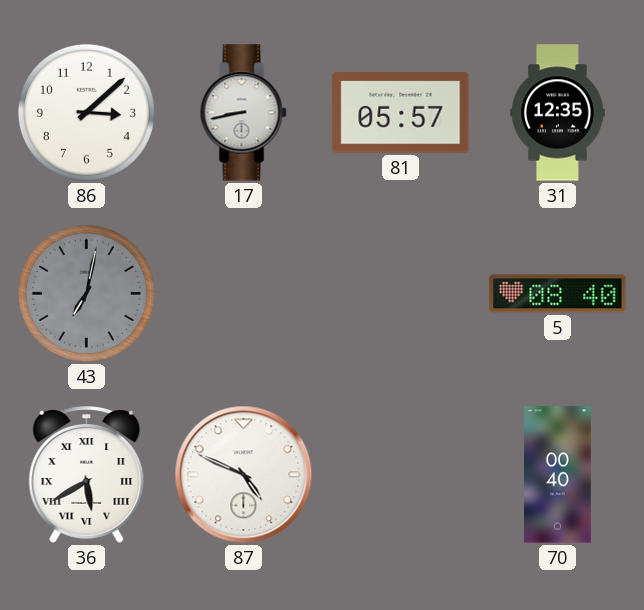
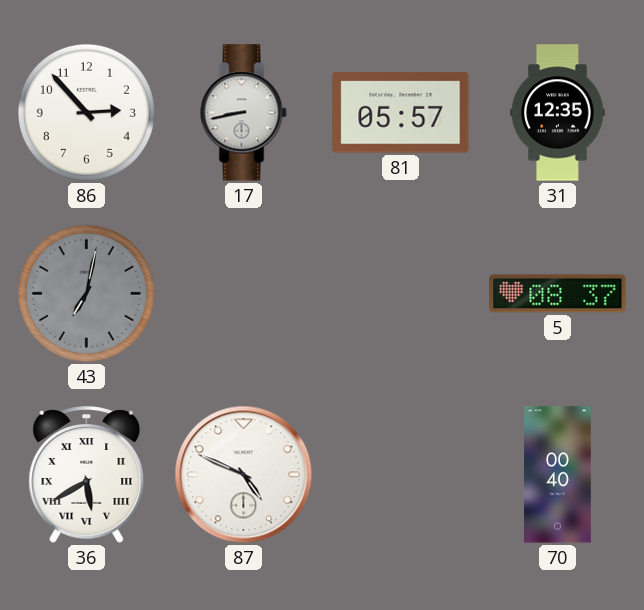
86: 3:08 -> 2:53
5: 08:40 -> 08:37
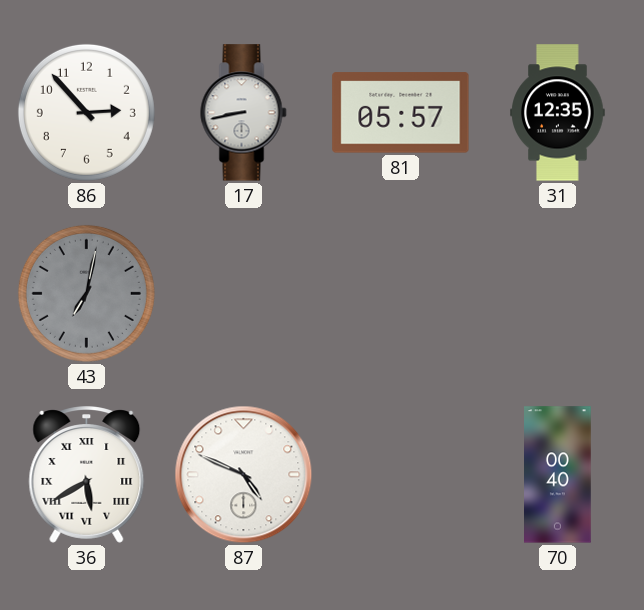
5: 08:37 -> none
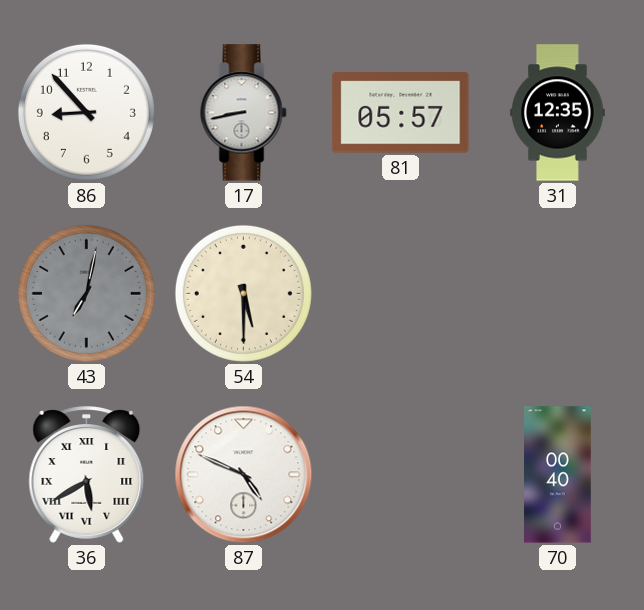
86: 2:53 -> 8:53
54: none -> 5:30
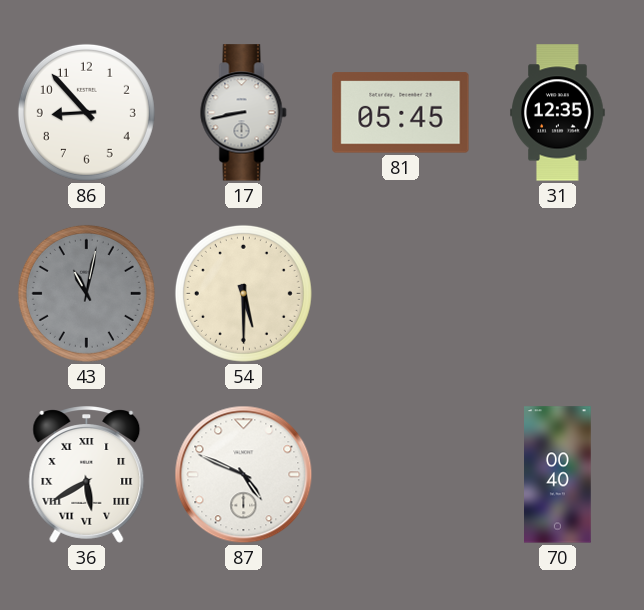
81: 05:57 -> 05:45
43: 7:02 -> 11:02
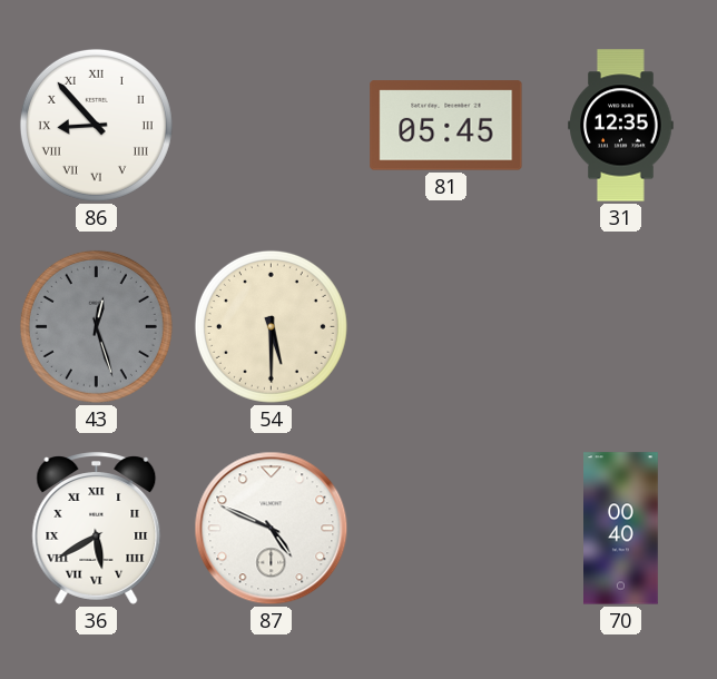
86 numerals: Arabic -> Roman
17: 8:43 -> none
43: 11:02 -> 12:27
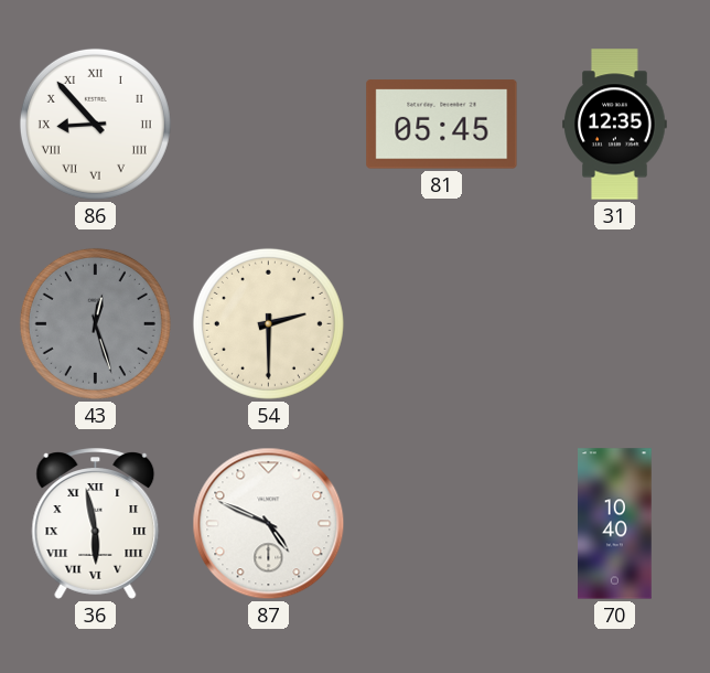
54: 5:30 -> 2:30
36: 5:40 -> 5:58
70: 00:40 -> 10:40
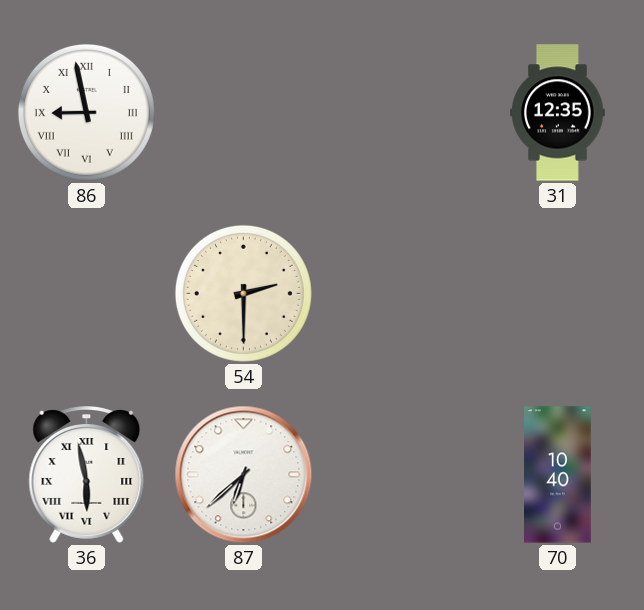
86: 8:53 -> 8:58
81: 05:45 -> none
43: 12:27 -> none
87: 4:49 -> 6:38
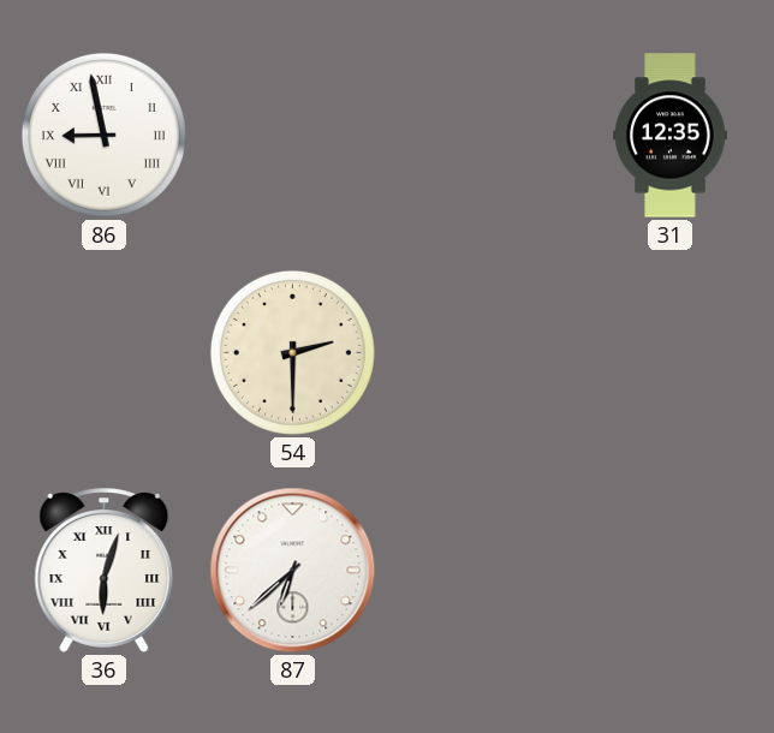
36: 5:58 -> 6:03
70: 10:40 -> none
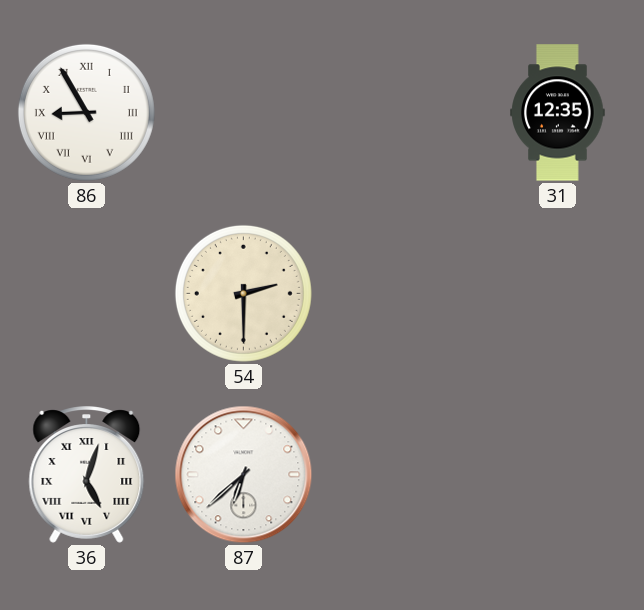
86: 8:58 -> 8:55
36: 6:03 -> 5:03
